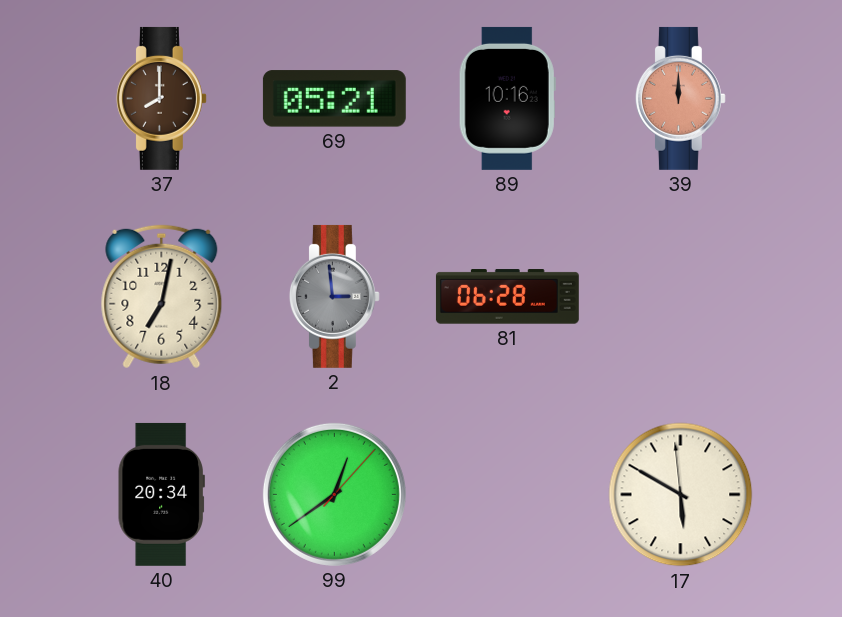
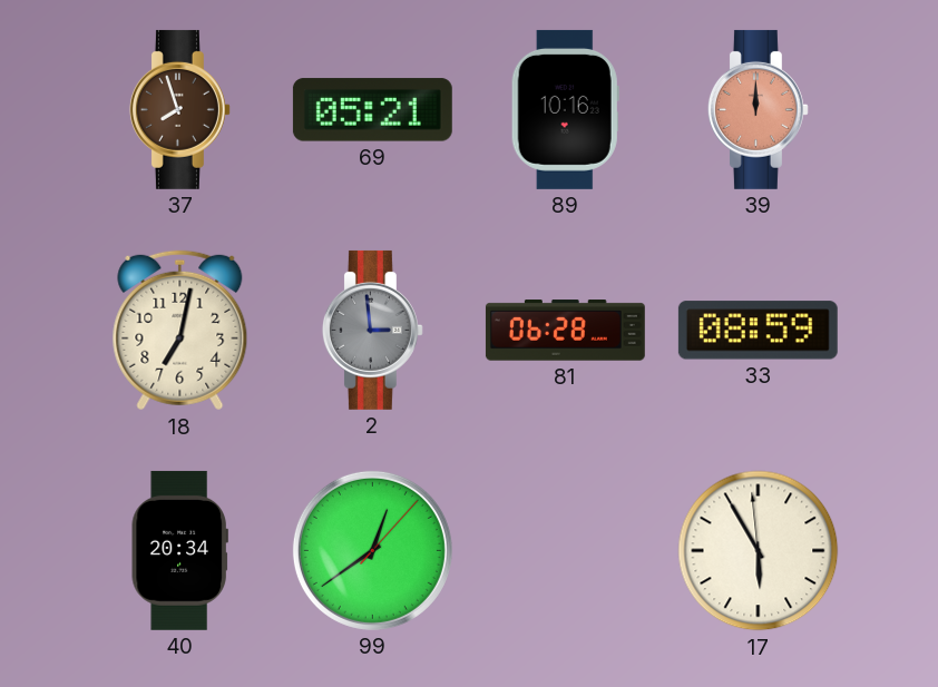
37: 8:00 -> 7:57
33: none -> 08:59
17: 5:49 -> 5:54
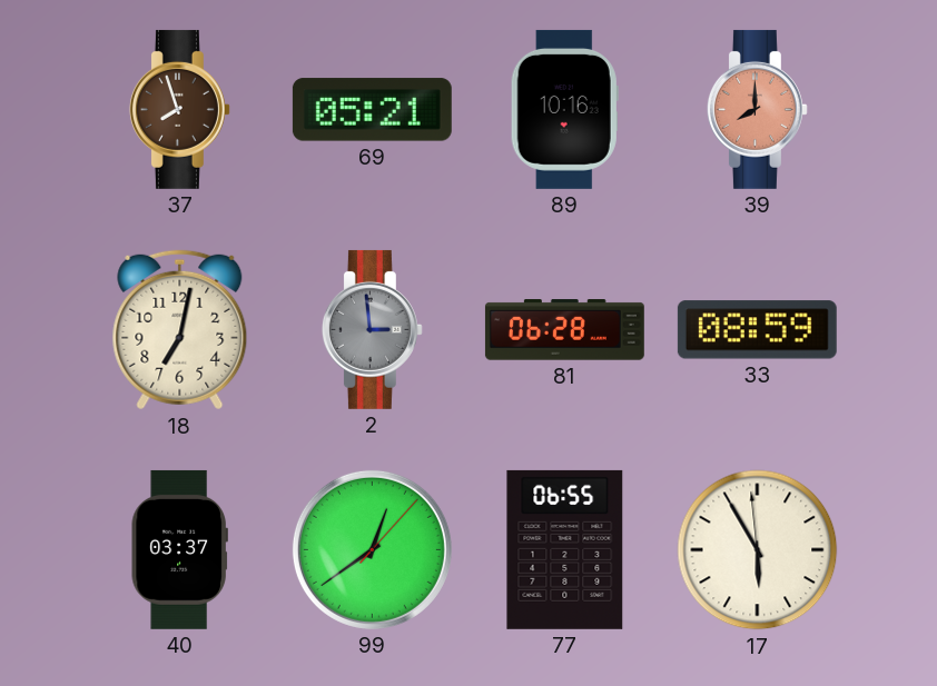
39: 12:00 -> 8:00
40: 20:34 -> 03:37
77: none -> 06:55
